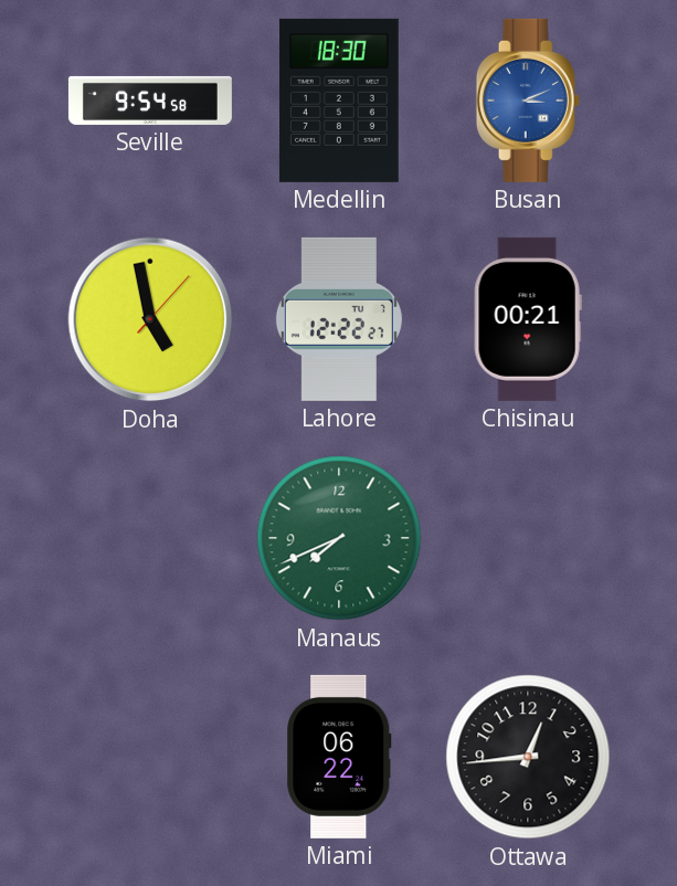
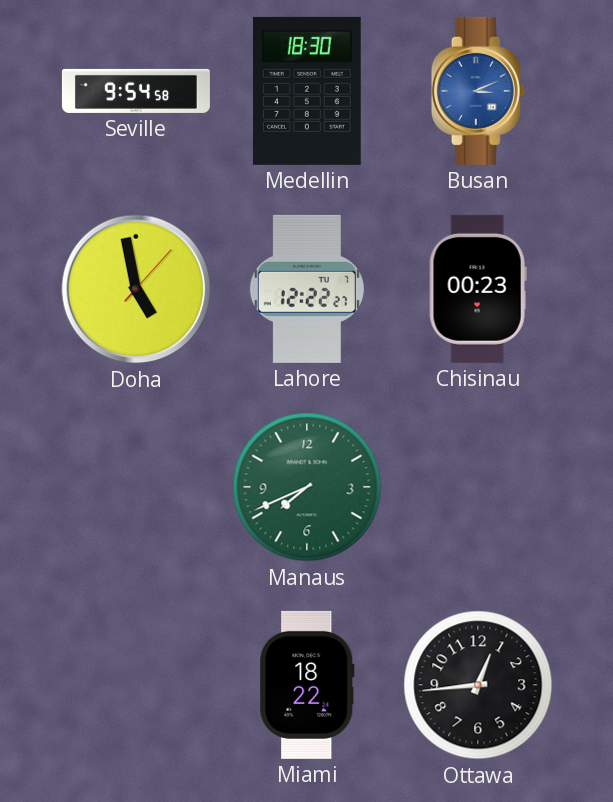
Chisinau: 00:21 -> 00:23
Miami: 06:22 -> 18:22
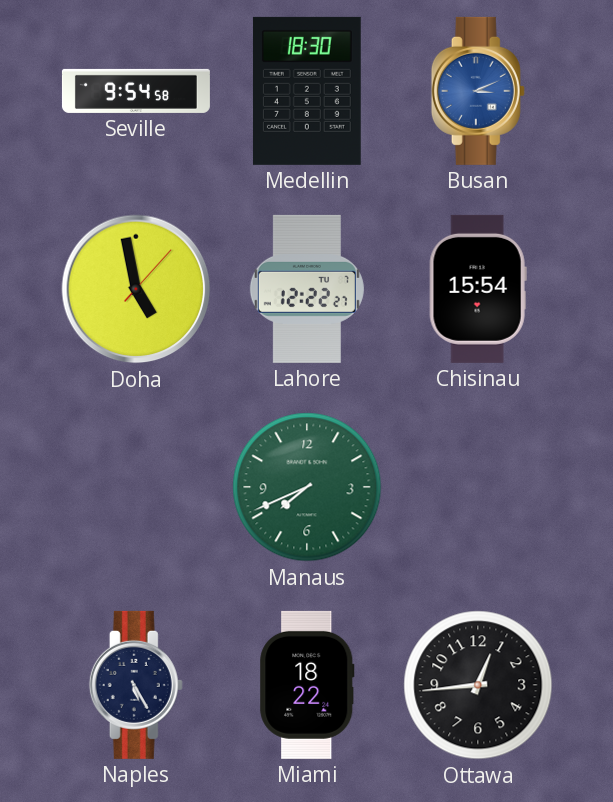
Chisinau: 00:23 -> 15:54
Naples: none -> 5:25
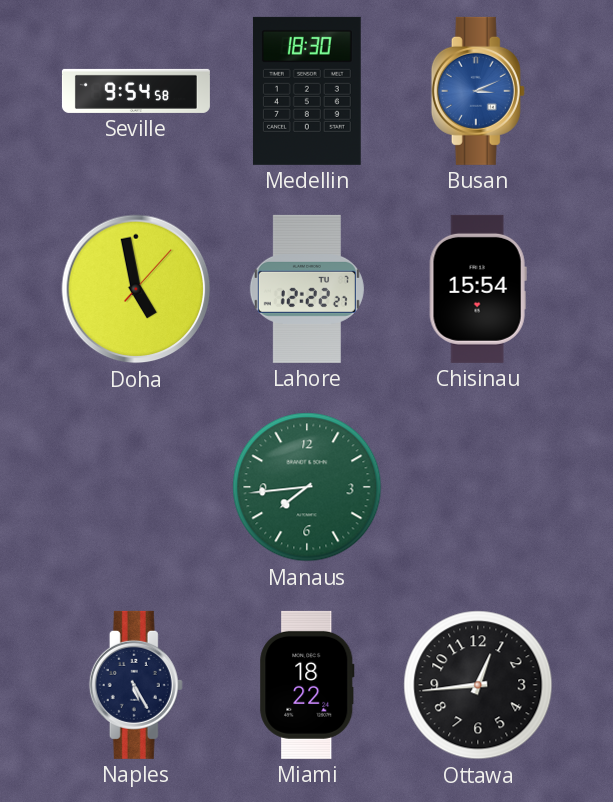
Manaus: 7:41 -> 7:44
